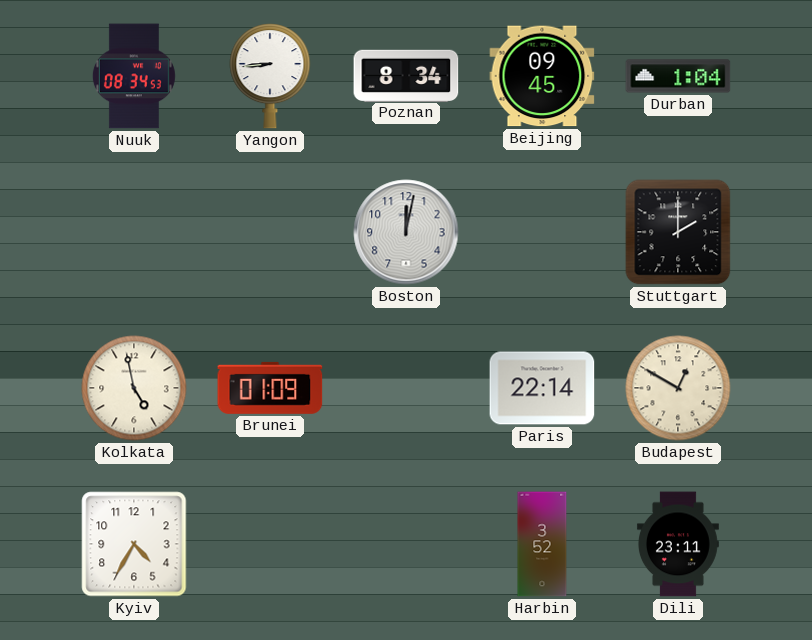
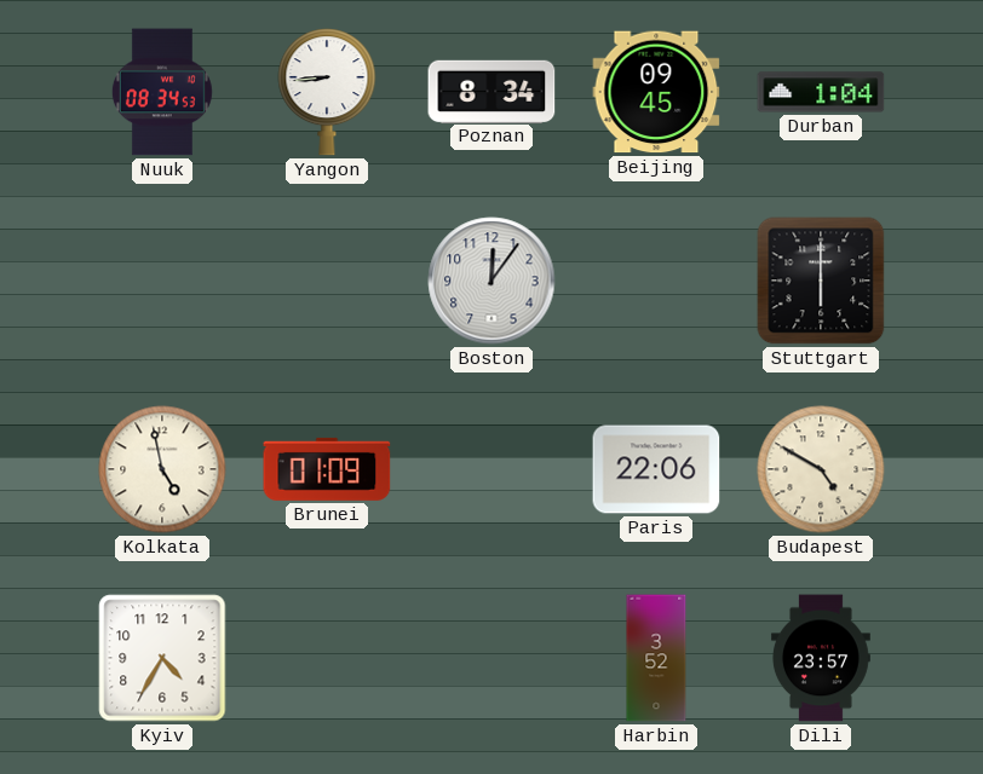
Boston: 12:02 -> 12:06
Stuttgart: 2:00 -> 6:00
Paris: 22:14 -> 22:06
Budapest: 12:50 -> 4:50
Dili: 23:11 -> 23:57
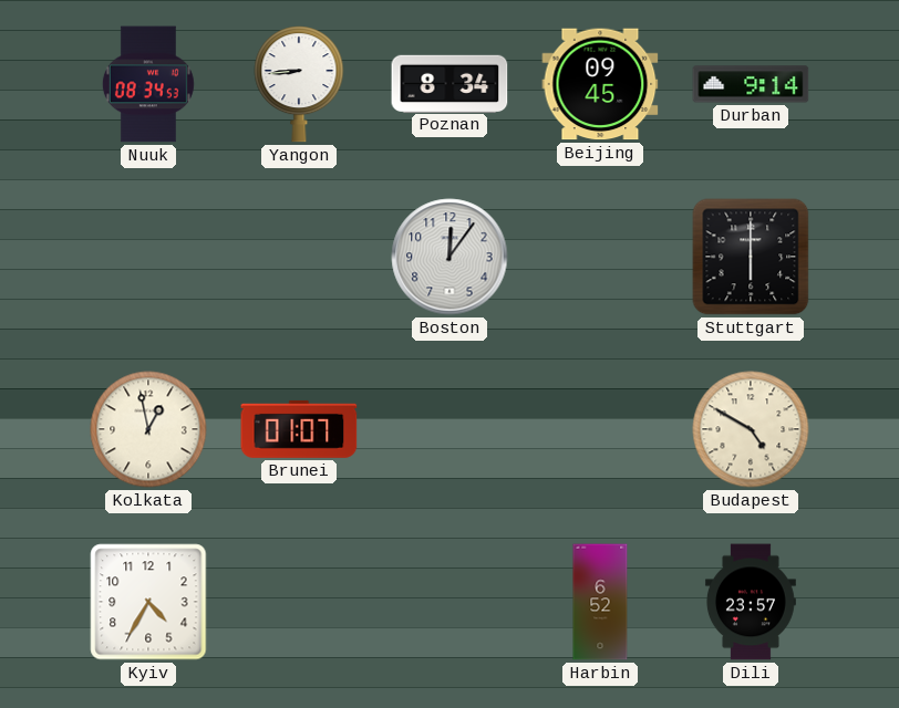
Durban: 1:04 -> 9:14
Kolkata: 4:58 -> 12:58
Brunei: 01:09 -> 01:07
Paris: 22:06 -> none
Harbin: 3:52 -> 6:52
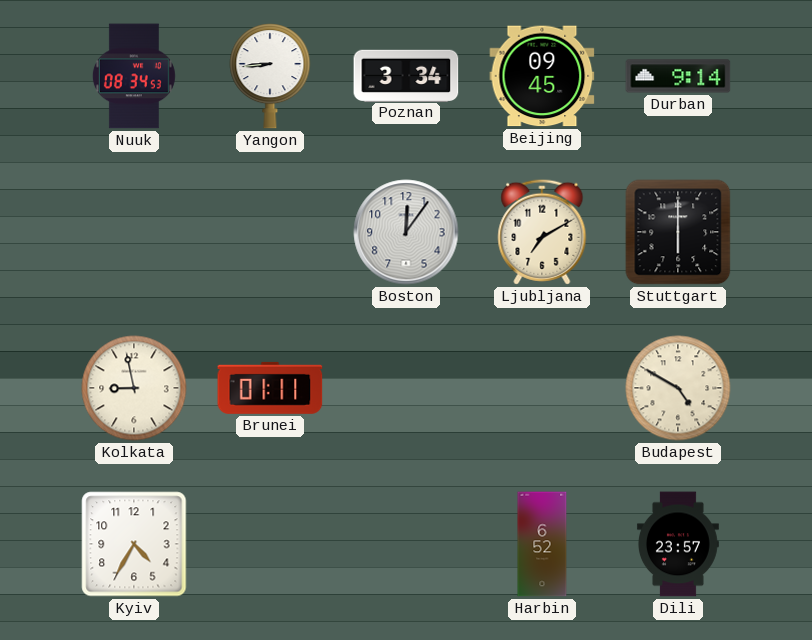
Poznan: 8:34 -> 3:34
Ljubljana: none -> 7:10
Kolkata: 12:58 -> 8:58
Brunei: 01:07 -> 01:11
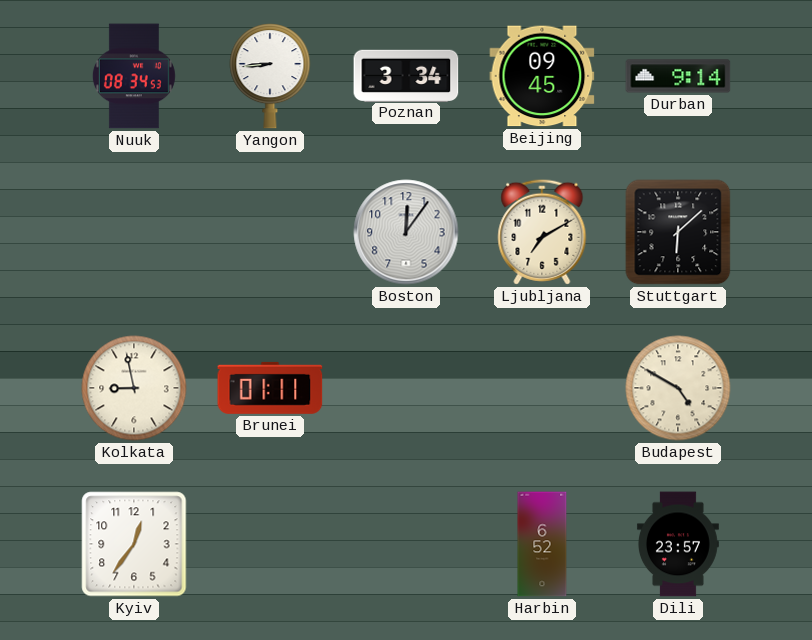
Stuttgart: 6:00 -> 6:08
Kyiv: 4:35 -> 12:36
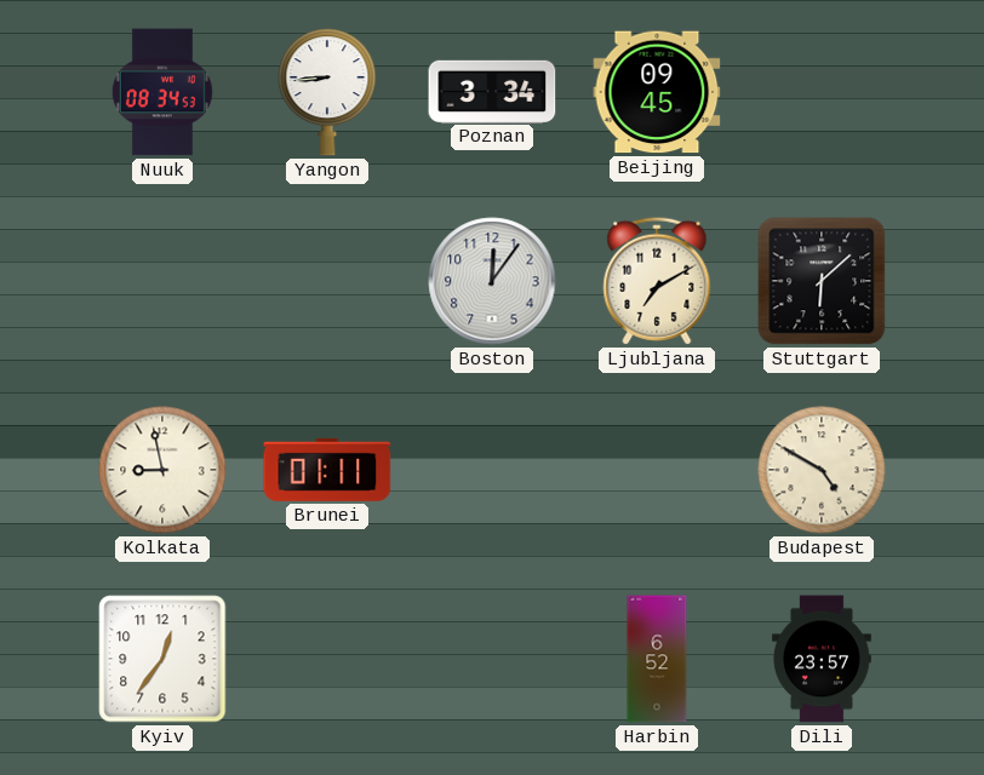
Durban: 9:14 -> none
